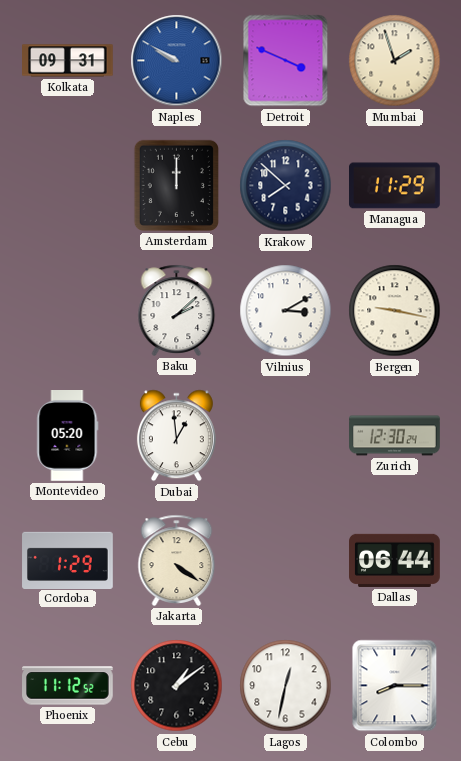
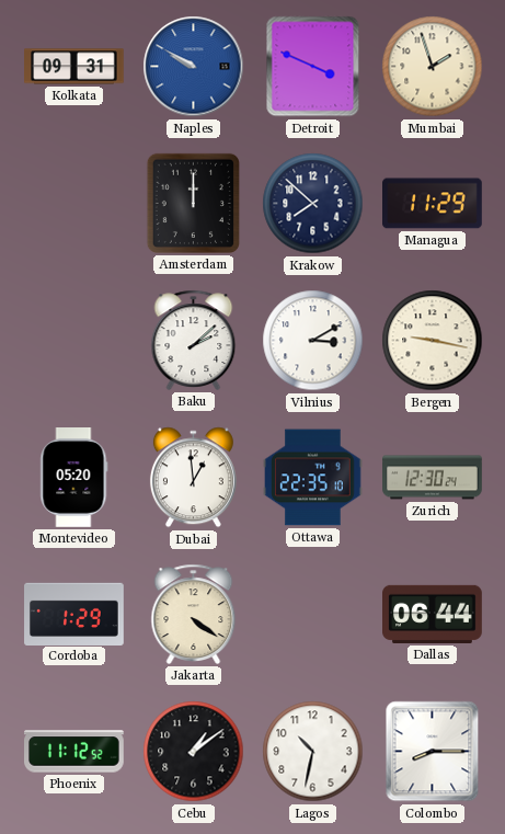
Ottawa: none -> 22:35
Lagos: 12:32 -> 10:32
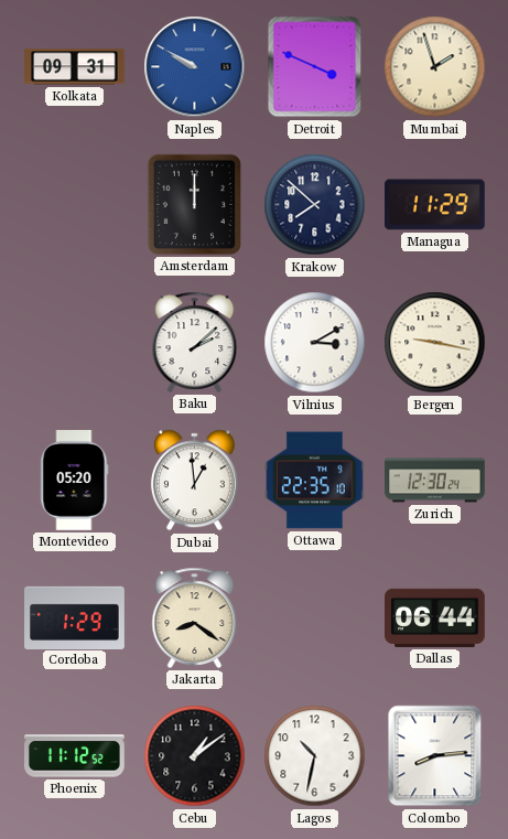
Jakarta: 4:21 -> 8:21
Colombo: 8:15 -> 8:14
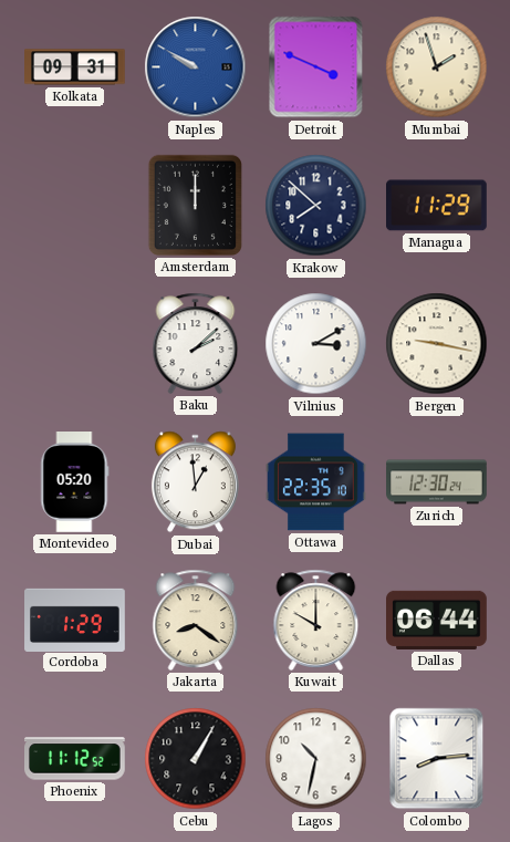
Kuwait: none -> 10:00
Cebu: 1:09 -> 1:05
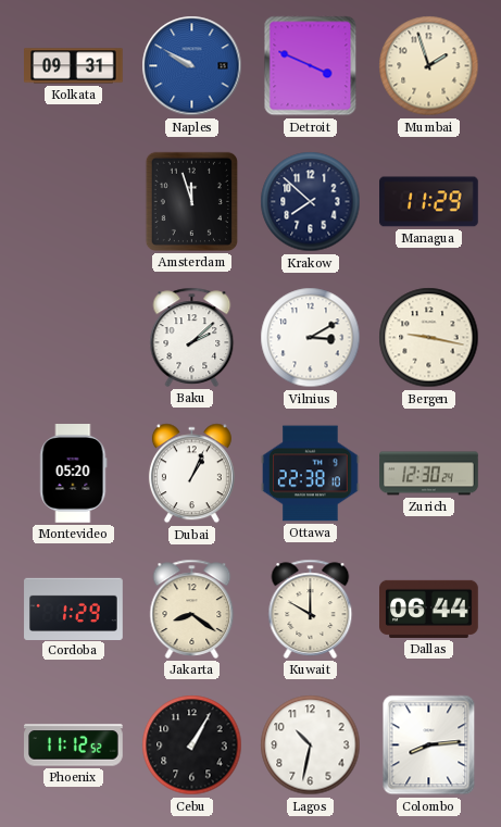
Amsterdam: 12:00 -> 11:57
Dubai: 12:59 -> 1:04
Ottawa: 22:35 -> 22:38
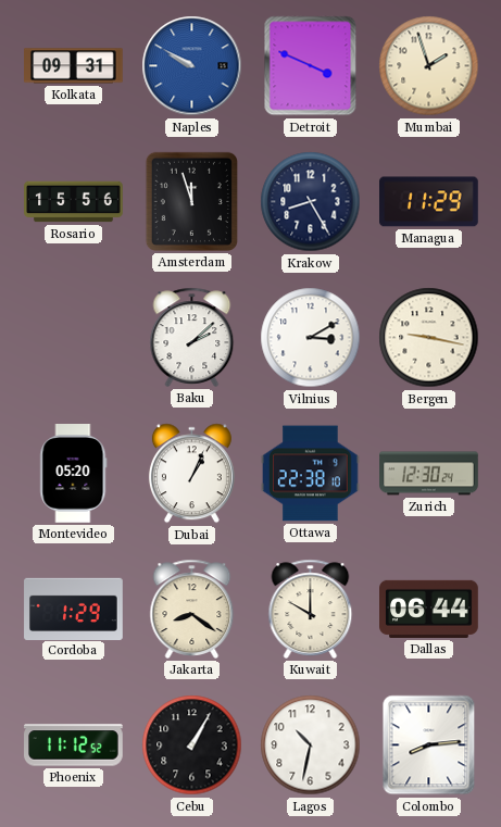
Rosario: none -> 15:56
Krakow: 7:52 -> 8:25
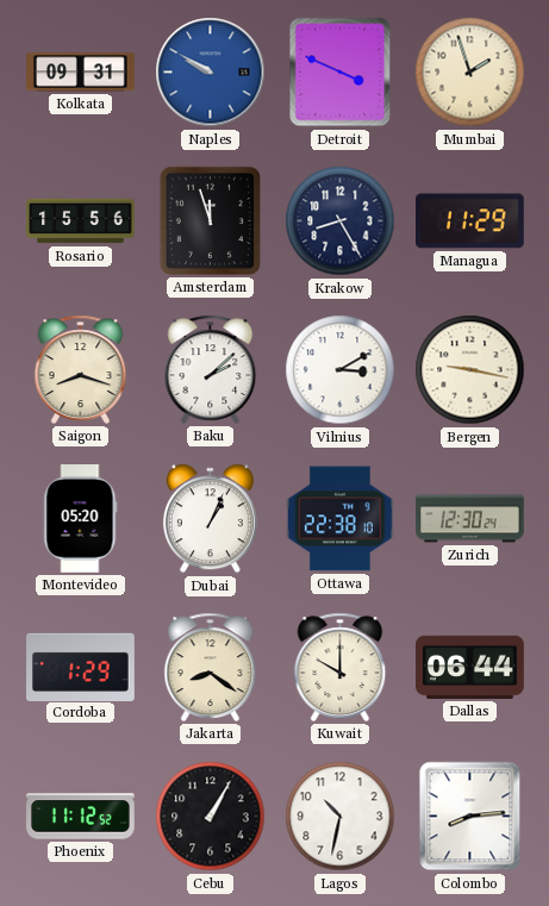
Saigon: none -> 8:18
